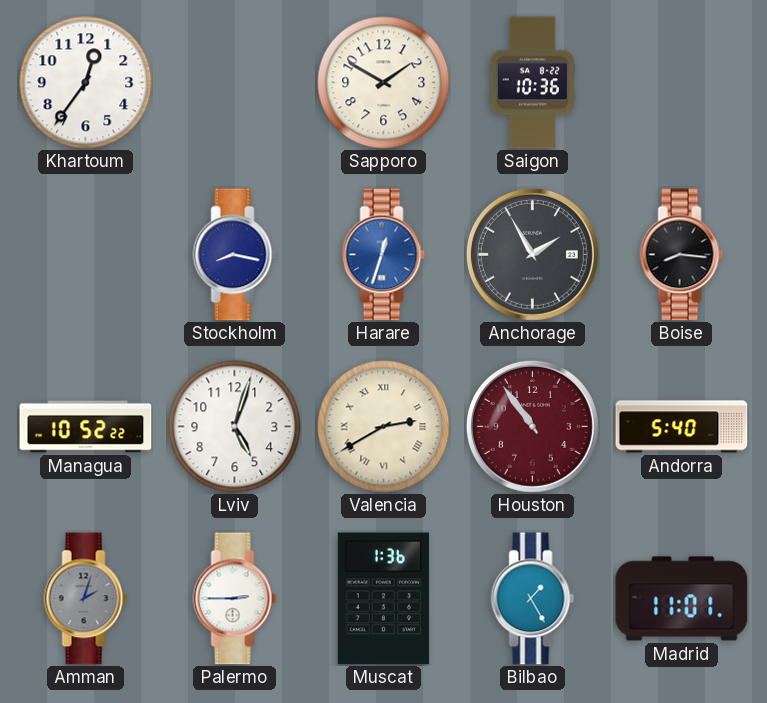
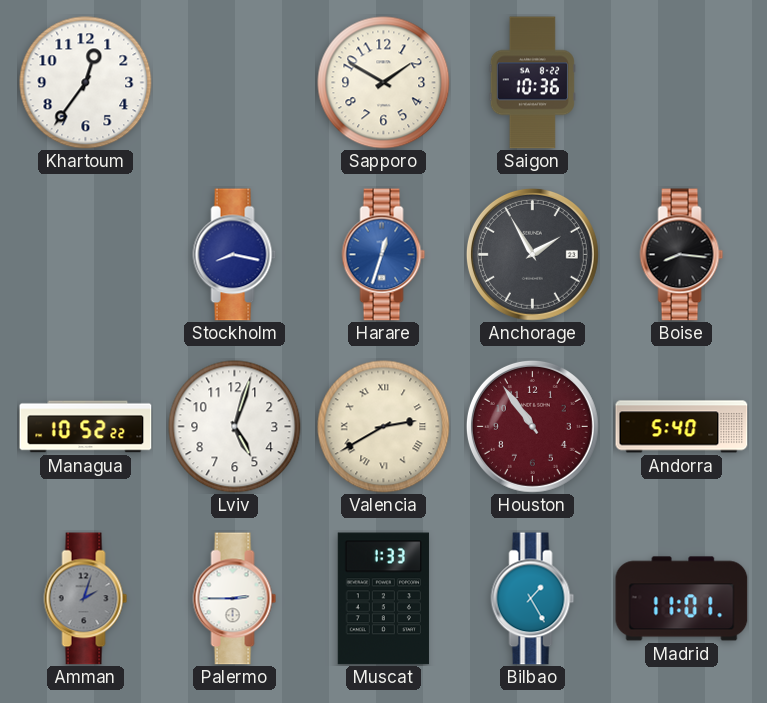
Muscat: 1:36 -> 1:33
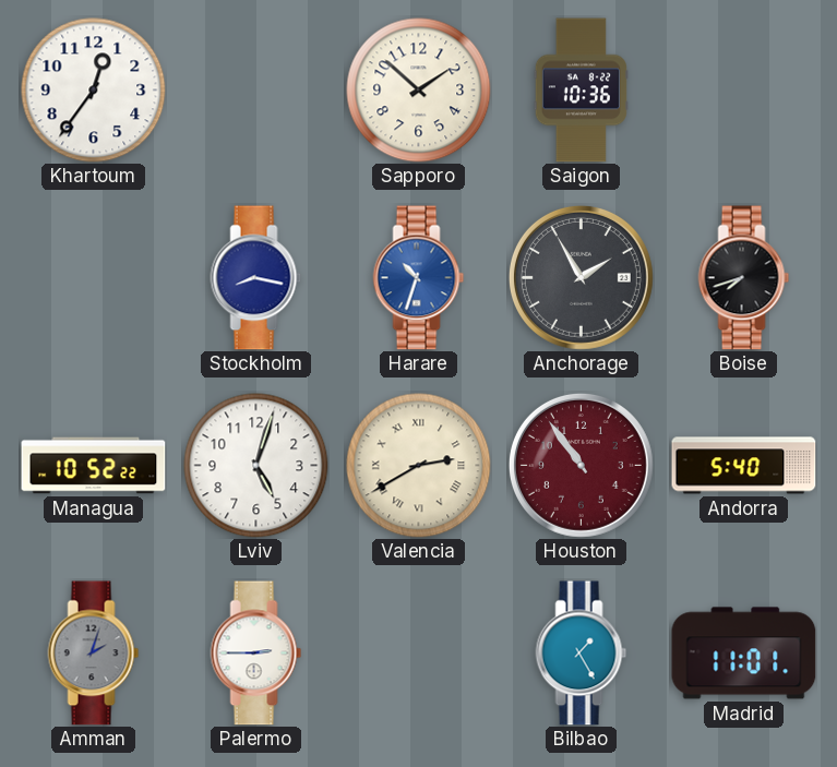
Sapporo: 1:50 -> 1:52
Harare: 12:33 -> 10:33
Boise: 8:16 -> 7:42
Muscat: 1:33 -> none
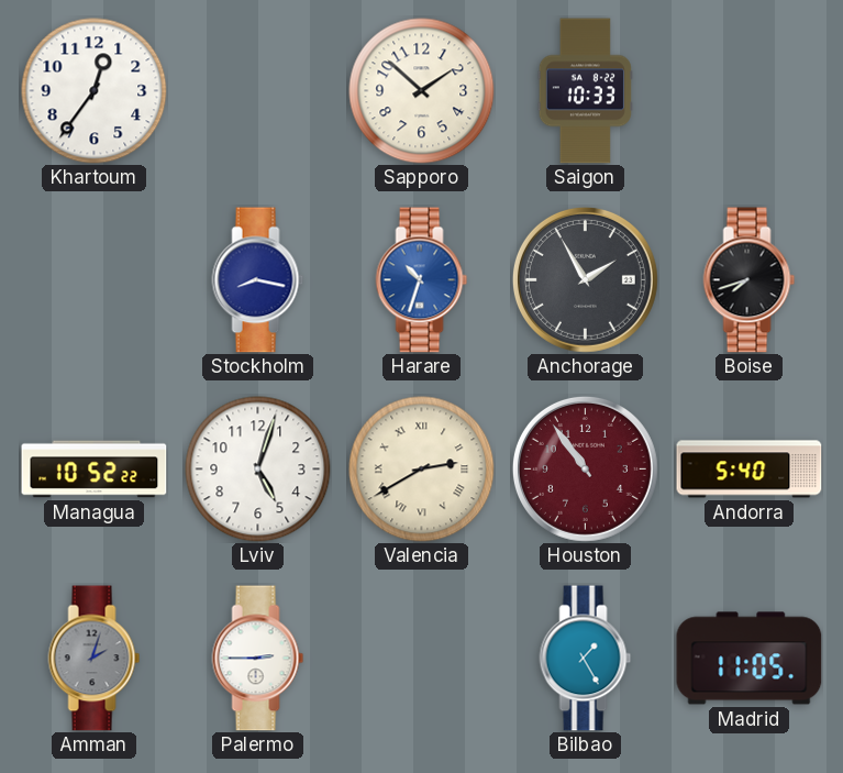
Saigon: 10:36 -> 10:33
Madrid: 11:01 -> 11:05
